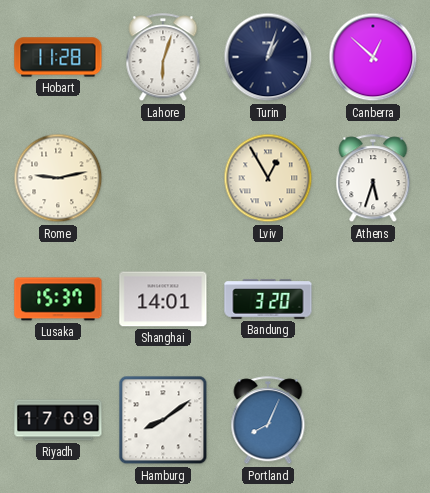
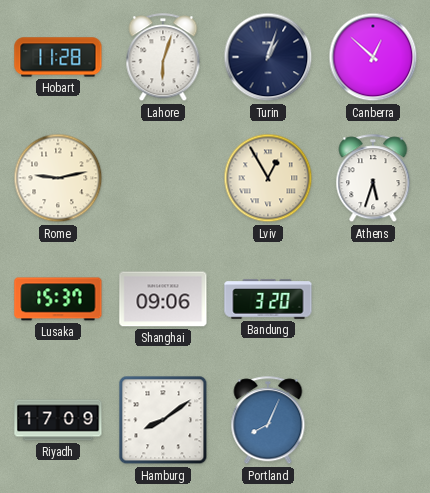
Shanghai: 14:01 -> 09:06
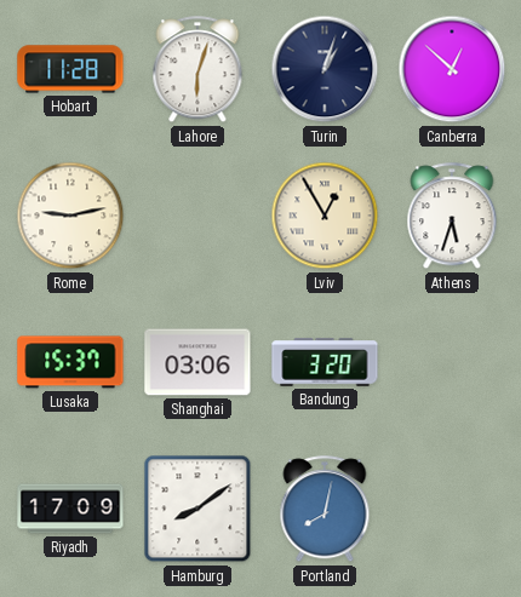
Shanghai: 09:06 -> 03:06
Portland: 8:04 -> 8:02
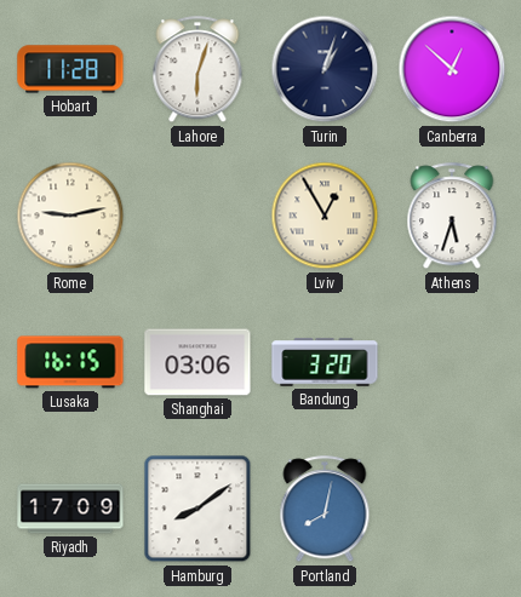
Lusaka: 15:37 -> 16:15
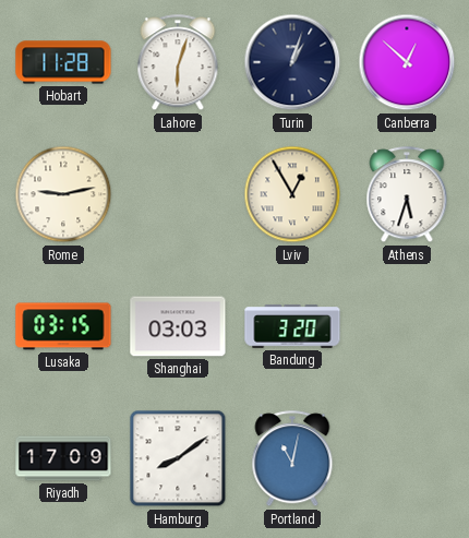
Lusaka: 16:15 -> 03:15
Shanghai: 03:06 -> 03:03
Portland: 8:02 -> 11:02
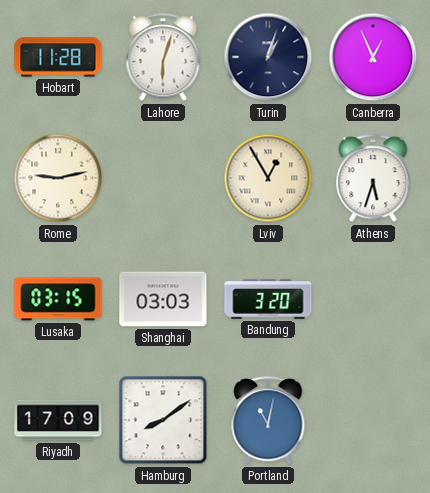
Canberra: 12:52 -> 12:56
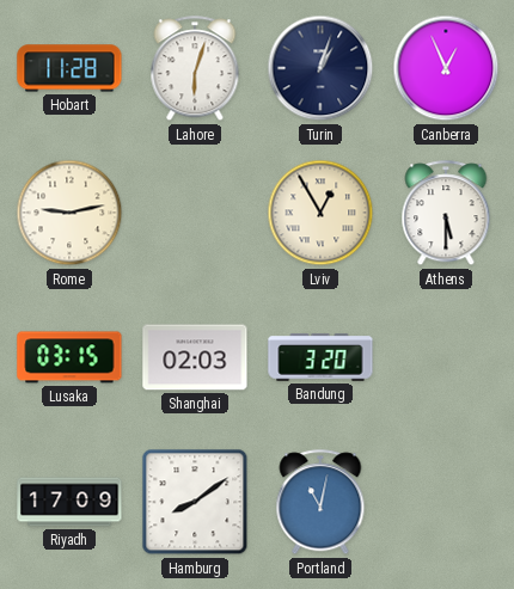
Athens: 5:33 -> 5:30
Shanghai: 03:03 -> 02:03
